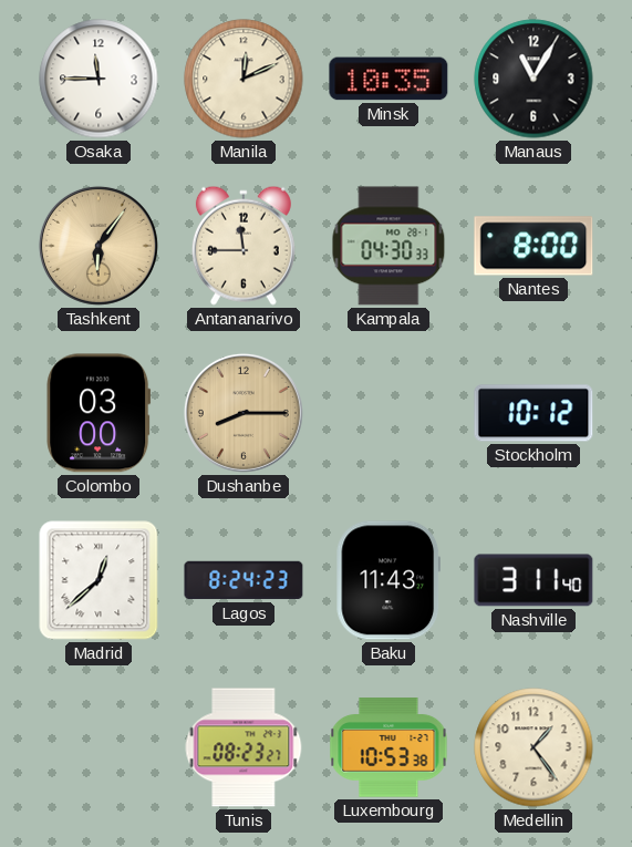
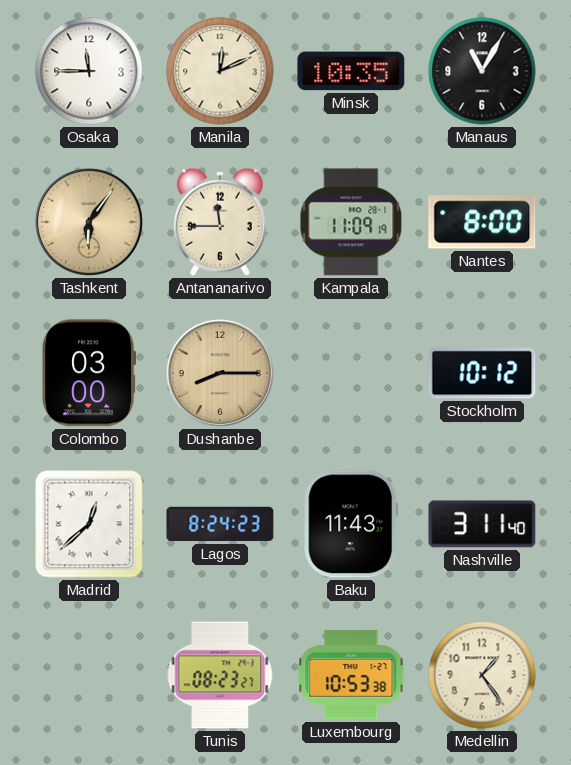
Kampala: 04:30 -> 11:09
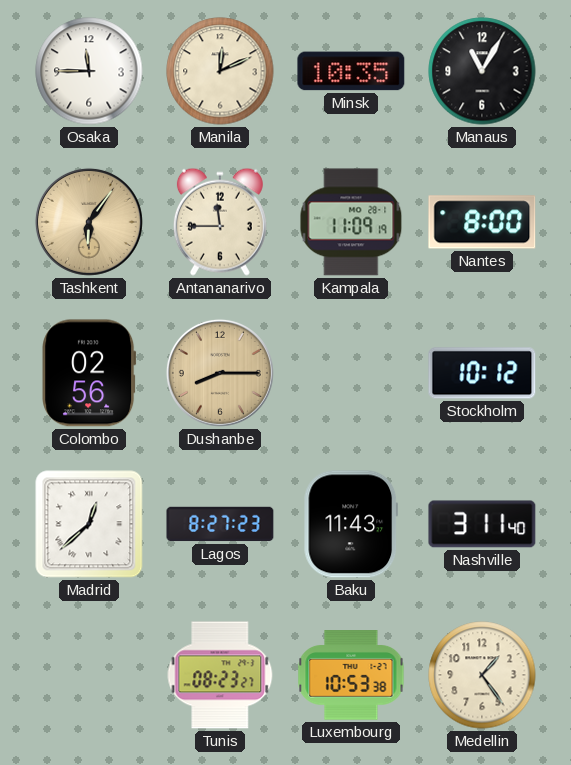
Colombo: 03:00 -> 02:56
Lagos: 8:24 -> 8:27
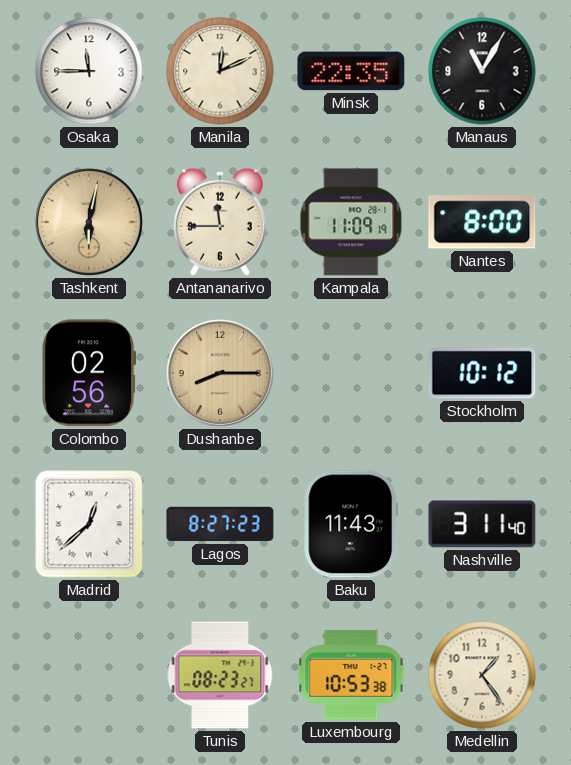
Minsk: 10:35 -> 22:35
Tashkent: 6:06 -> 6:02
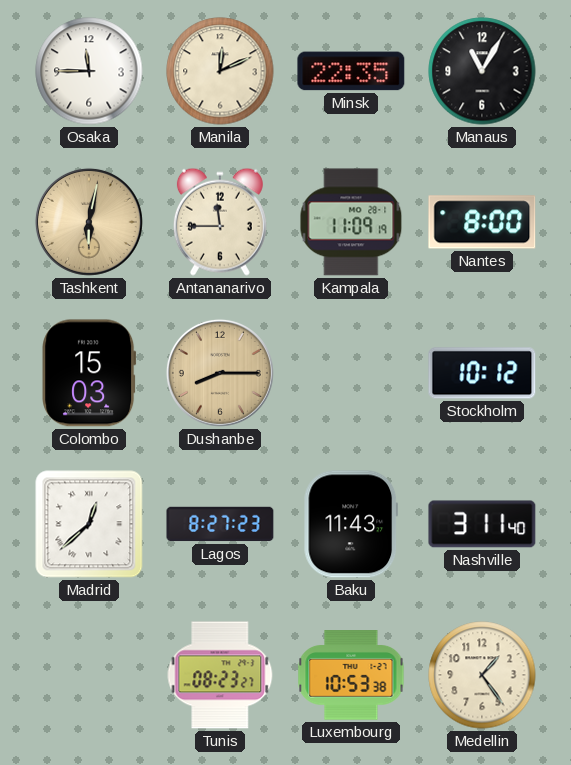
Colombo: 02:56 -> 15:03
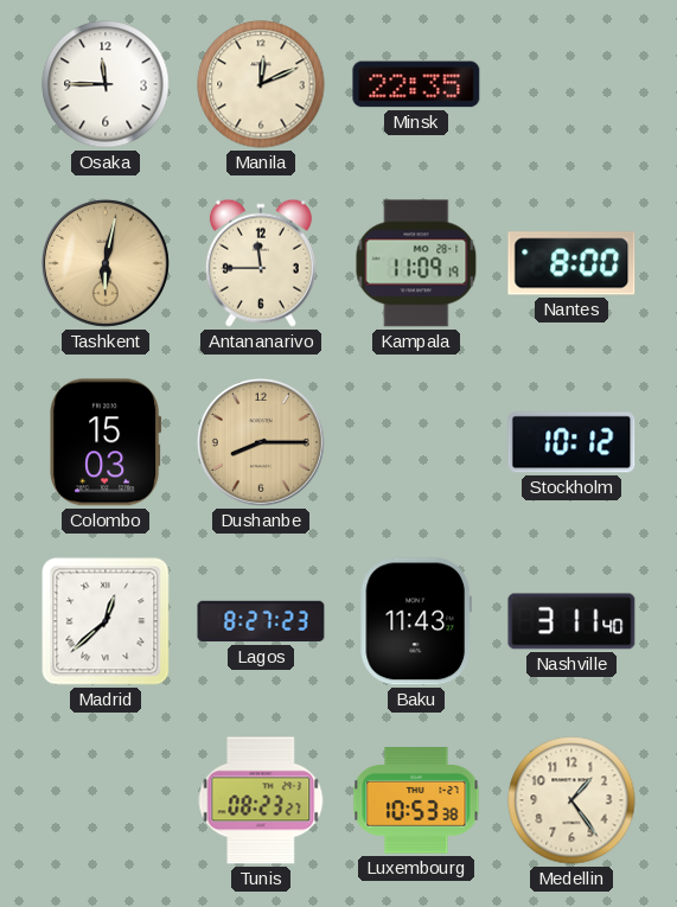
Manaus: 11:05 -> none
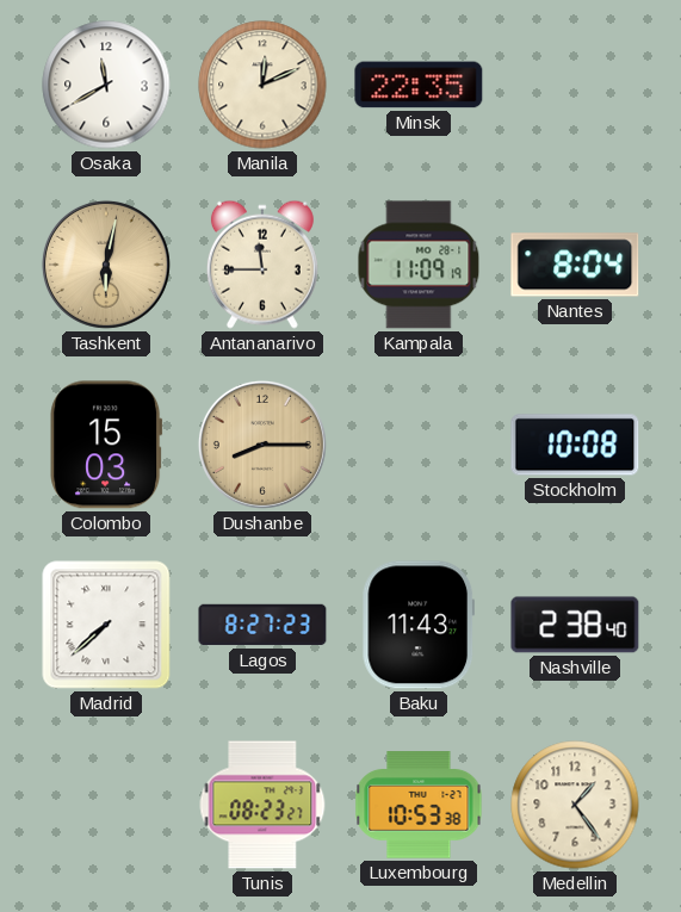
Osaka: 11:45 -> 11:40
Nantes: 8:00 -> 8:04
Stockholm: 10:12 -> 10:08
Madrid: 12:38 -> 7:38
Nashville: 3:11 -> 2:38
